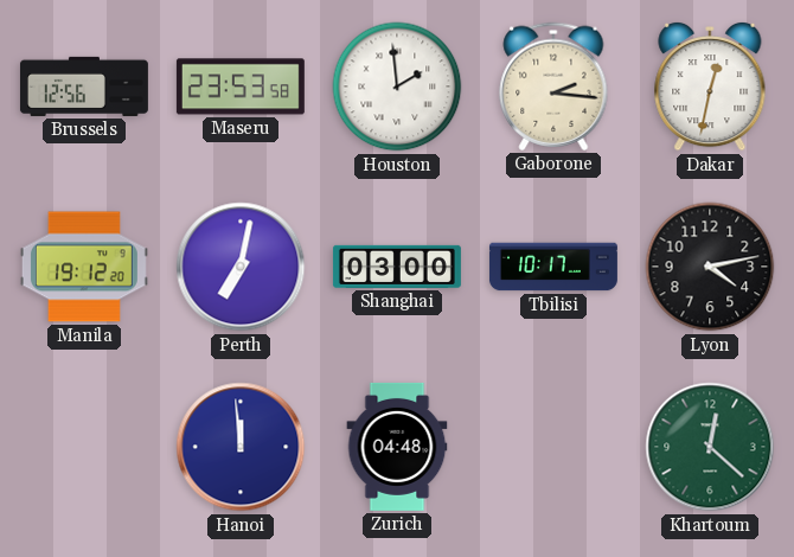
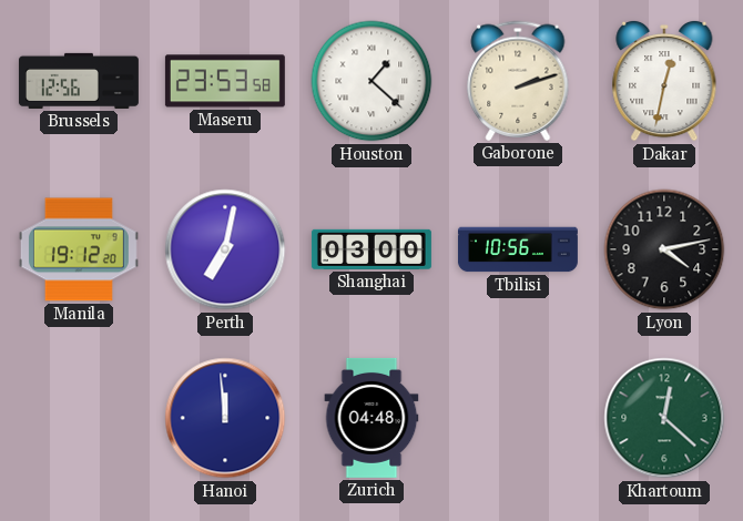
Houston: 1:59 -> 1:22
Gaborone: 2:16 -> 2:12
Tbilisi: 10:17 -> 10:56
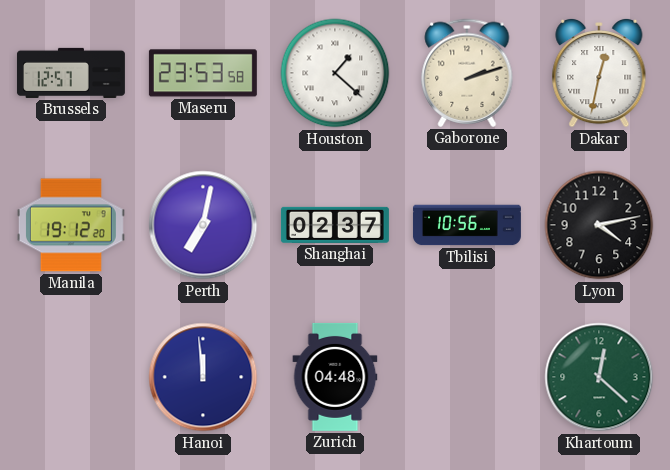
Brussels: 12:56 -> 12:57
Shanghai: 03:00 -> 02:37
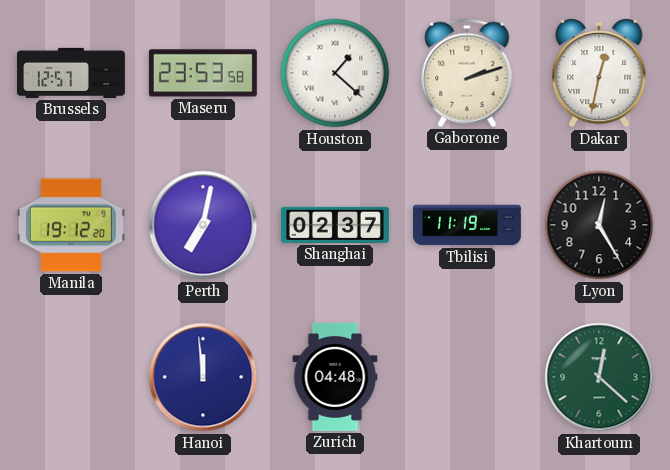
Tbilisi: 10:56 -> 11:19
Lyon: 4:13 -> 12:25
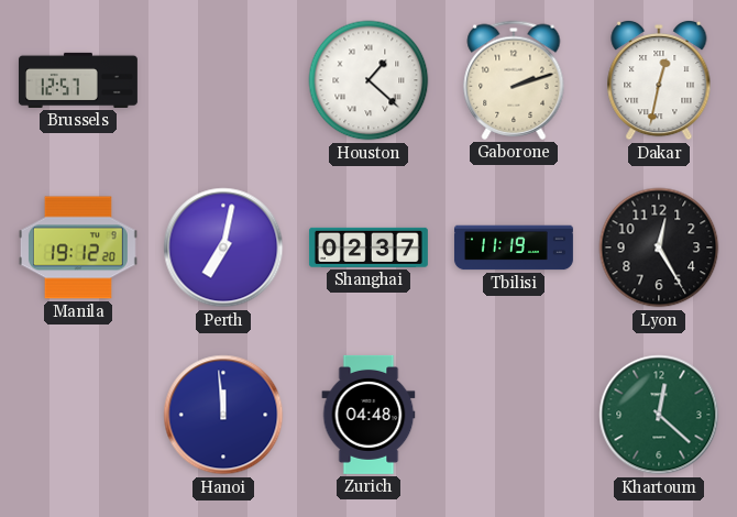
Maseru: 23:53 -> none
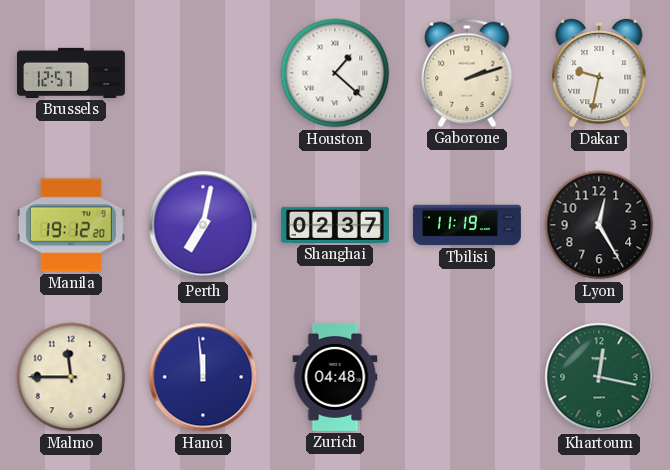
Dakar: 12:32 -> 9:32
Malmo: none -> 11:45
Khartoum: 12:22 -> 12:17
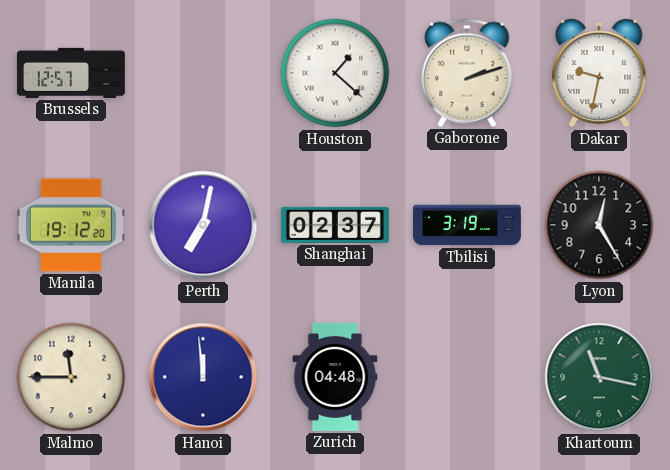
Tbilisi: 11:19 -> 3:19
Khartoum: 12:17 -> 11:17
